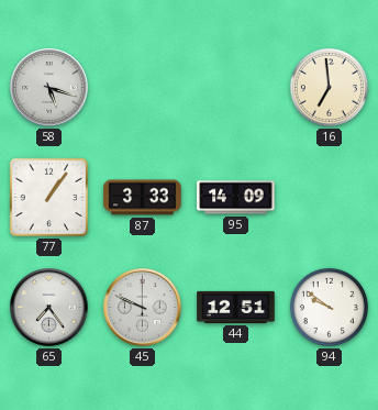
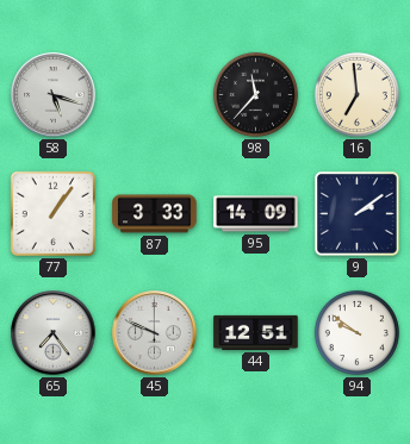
98: none -> 11:37
9: none -> 2:09
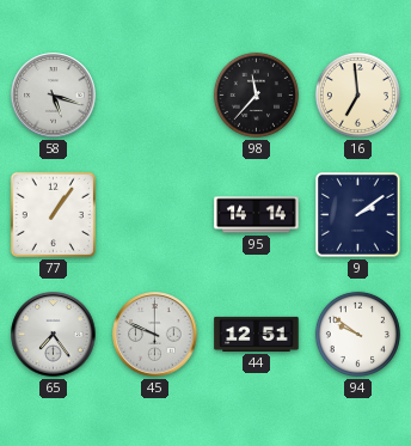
87: 3:33 -> none
95: 14:09 -> 14:14
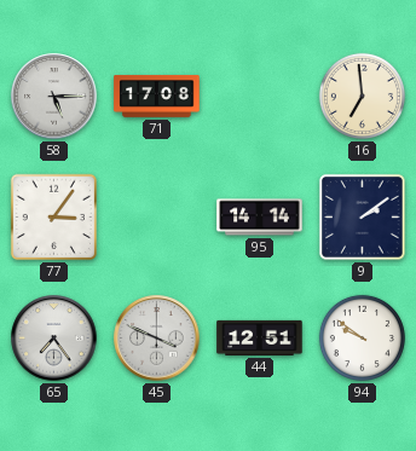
58: 5:18 -> 5:15
71: none -> 17:08
98: 11:37 -> none
77: 1:06 -> 3:06
45: 9:49 -> 3:49
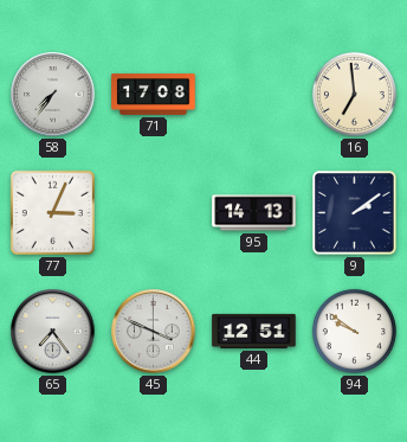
58: 5:15 -> 7:36
77: 3:06 -> 3:04
95: 14:14 -> 14:13
